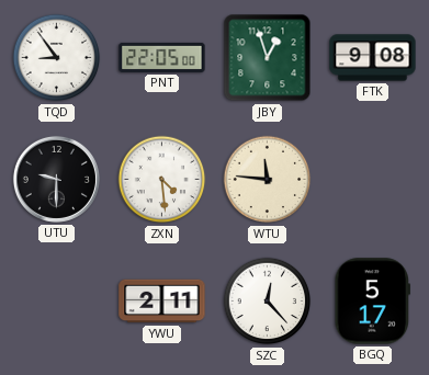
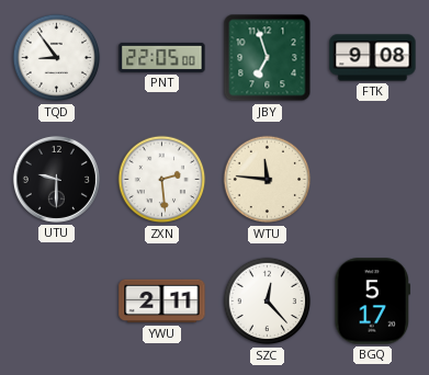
JBY: 12:57 -> 6:57
ZXN: 4:29 -> 2:29
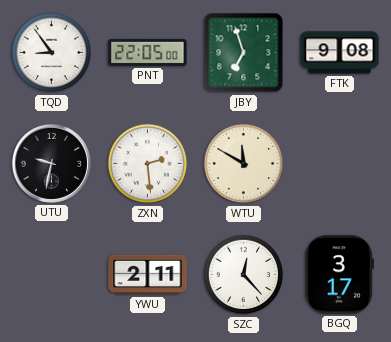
UTU: 9:30 -> 9:32
WTU: 11:46 -> 11:50
BGQ: 5:17 -> 3:17
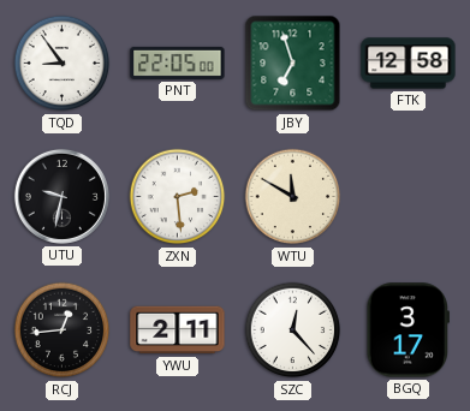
FTK: 9:08 -> 12:58
RCJ: none -> 12:44
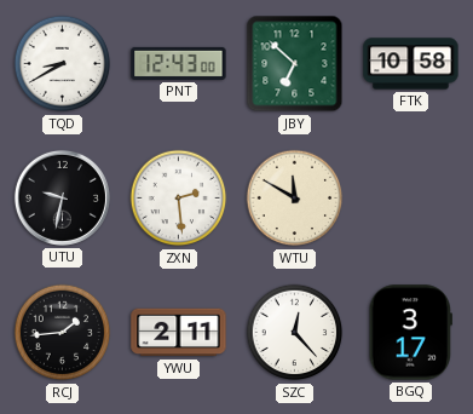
TQD: 8:54 -> 8:40
PNT: 22:05 -> 12:43
JBY: 6:57 -> 6:52
FTK: 12:58 -> 10:58
RCJ: 12:44 -> 1:44
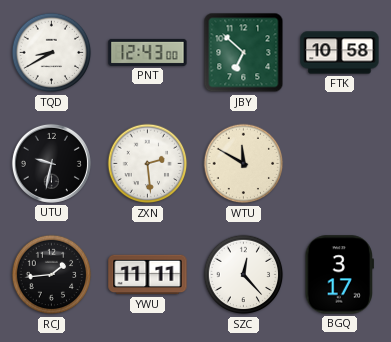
YWU: 2:11 -> 11:11
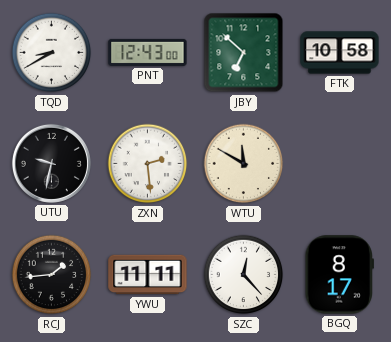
BGQ: 3:17 -> 8:17
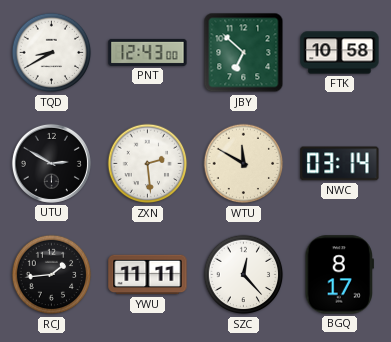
UTU: 9:32 -> 2:50
NWC: none -> 03:14
